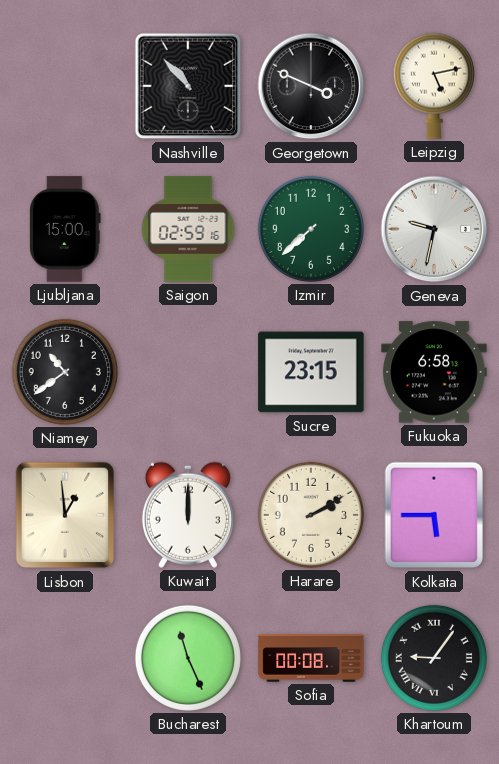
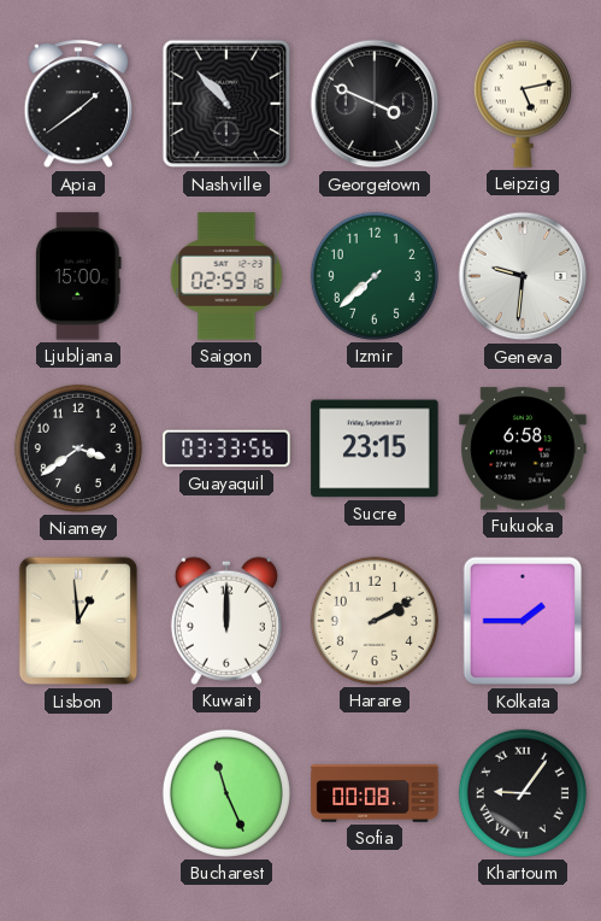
Apia: none -> 1:39
Geneva: 9:32 -> 9:31
Niamey: 10:39 -> 3:39
Guayaquil: none -> 03:33
Kolkata: 5:45 -> 1:45
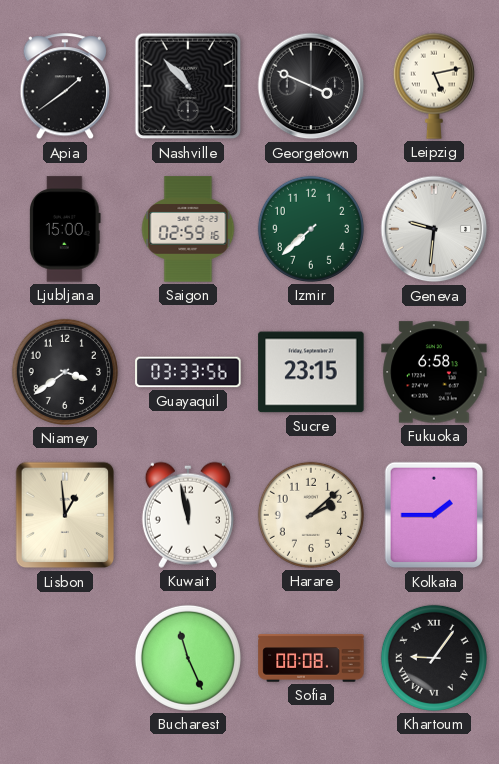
Kuwait: 12:00 -> 11:58
Harare: 2:10 -> 2:08
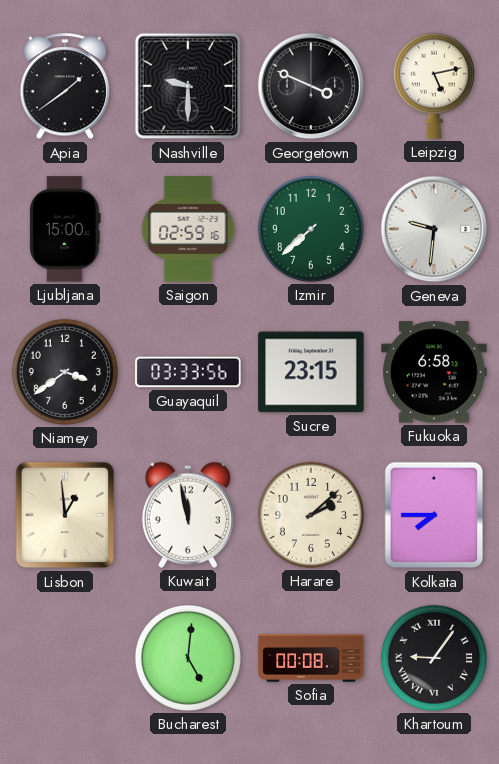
Nashville: 10:53 -> 9:30
Kolkata: 1:45 -> 7:45
Bucharest: 11:26 -> 5:01
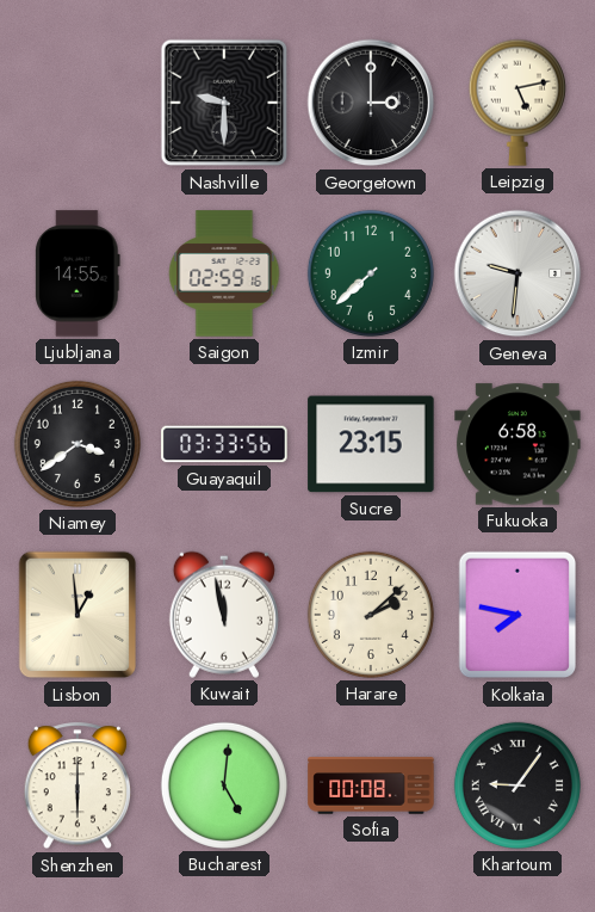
Apia: 1:39 -> none
Georgetown: 3:49 -> 3:00
Ljubljana: 15:00 -> 14:55
Kolkata: 7:45 -> 7:47
Shenzhen: none -> 6:00
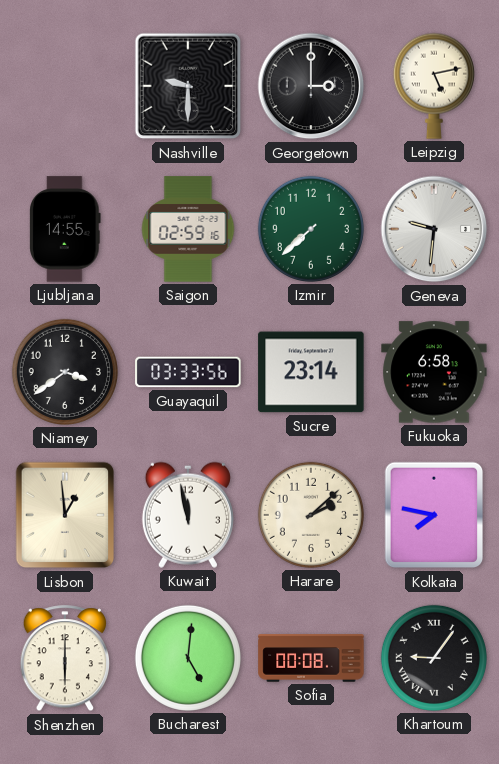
Sucre: 23:15 -> 23:14
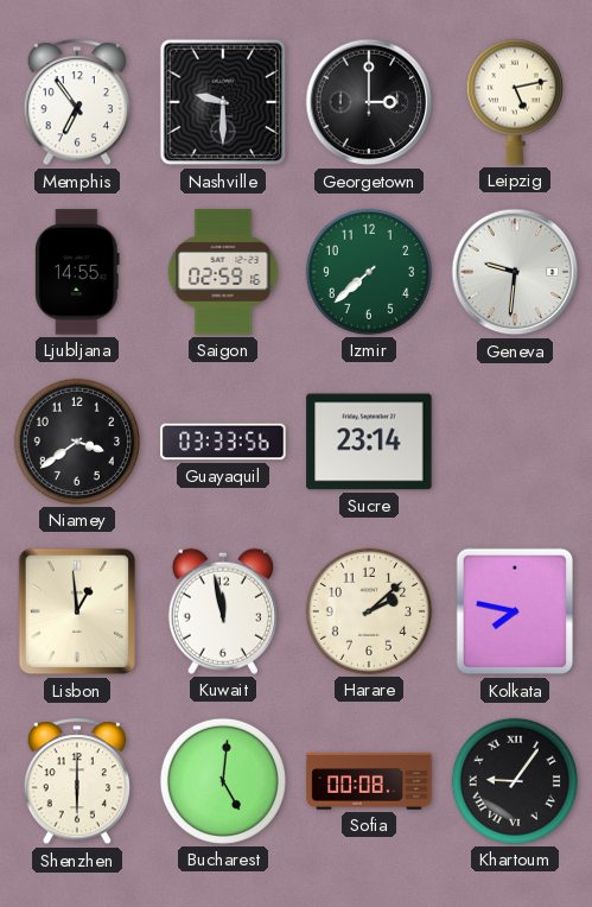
Memphis: none -> 6:54
Fukuoka: 6:58 -> none
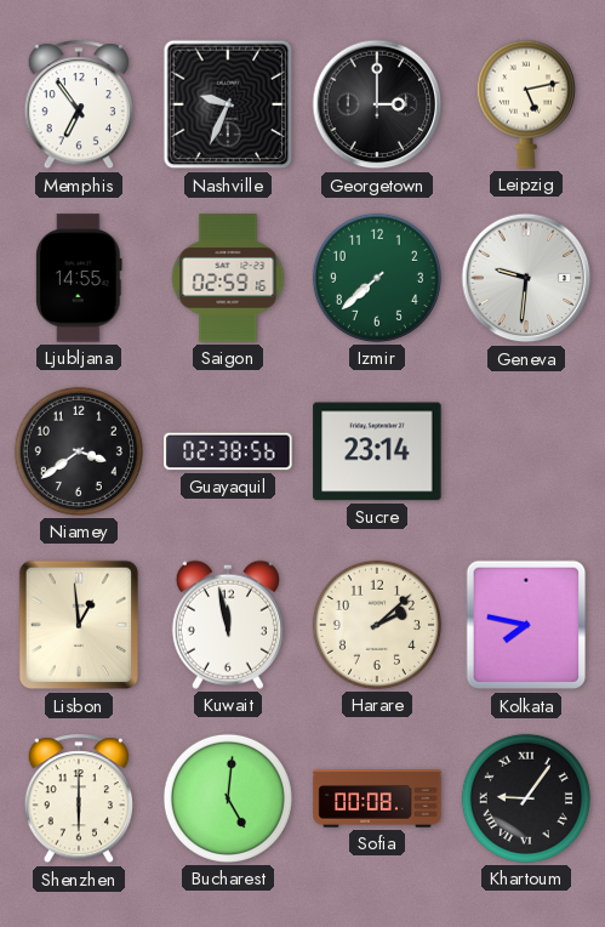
Nashville: 9:30 -> 9:34
Guayaquil: 03:33 -> 02:38
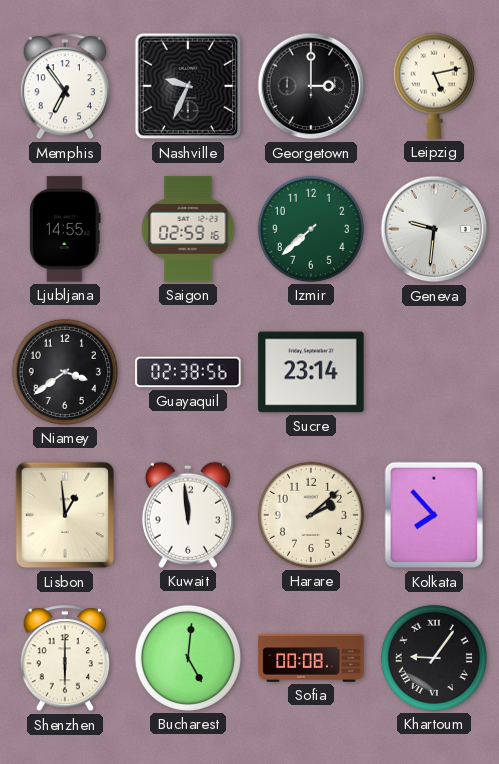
Kuwait: 11:58 -> 11:59
Kolkata: 7:47 -> 7:53
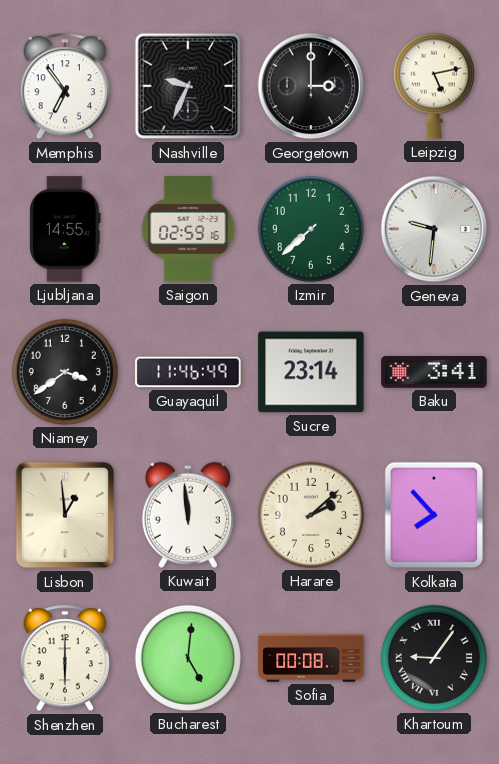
Guayaquil: 02:38 -> 11:46
Baku: none -> 3:41
